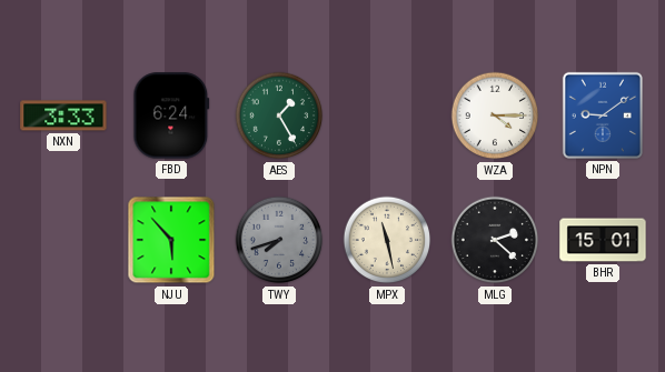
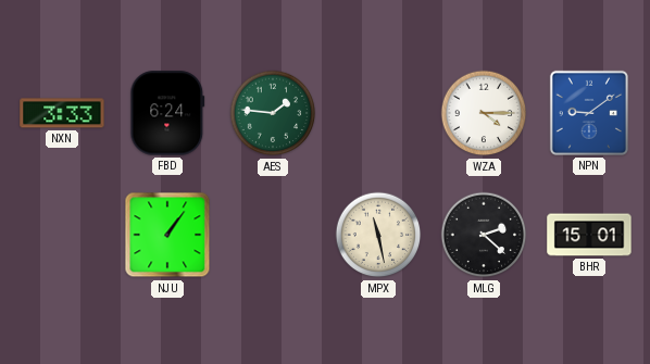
AES: 1:25 -> 1:46
NJU: 5:53 -> 1:06
TWY: 7:42 -> none
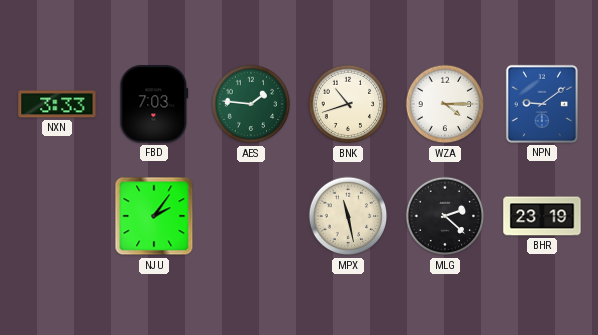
FBD: 6:24 -> 7:03
BNK: none -> 10:42
NJU: 1:06 -> 2:06
BHR: 15:01 -> 23:19
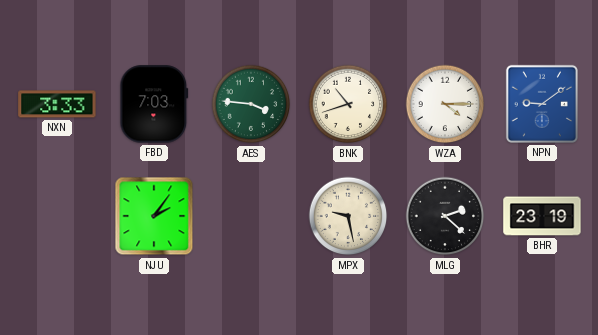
AES: 1:46 -> 3:46
MPX: 11:28 -> 9:28
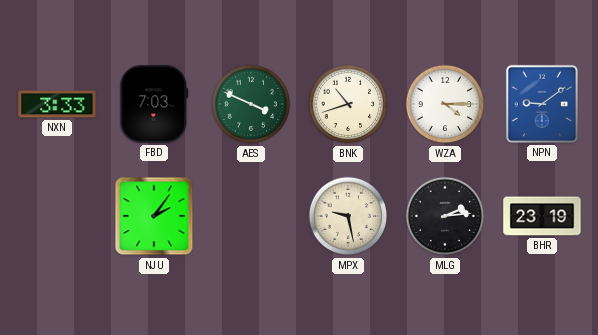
AES: 3:46 -> 3:49
MLG: 2:22 -> 2:14
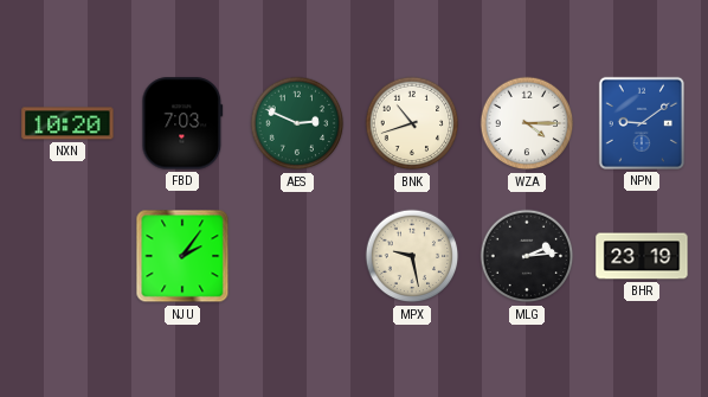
NXN: 3:33 -> 10:20
AES: 3:49 -> 2:49
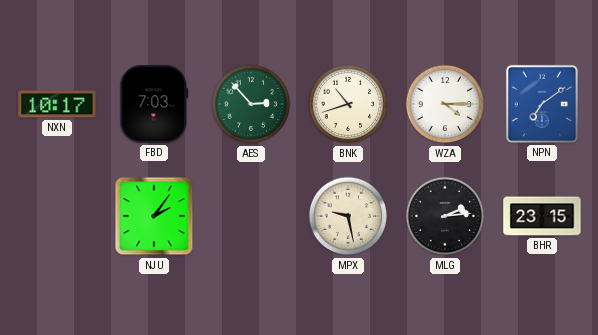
NXN: 10:20 -> 10:17
AES: 2:49 -> 2:53
NPN: 9:09 -> 7:09
BHR: 23:19 -> 23:15
